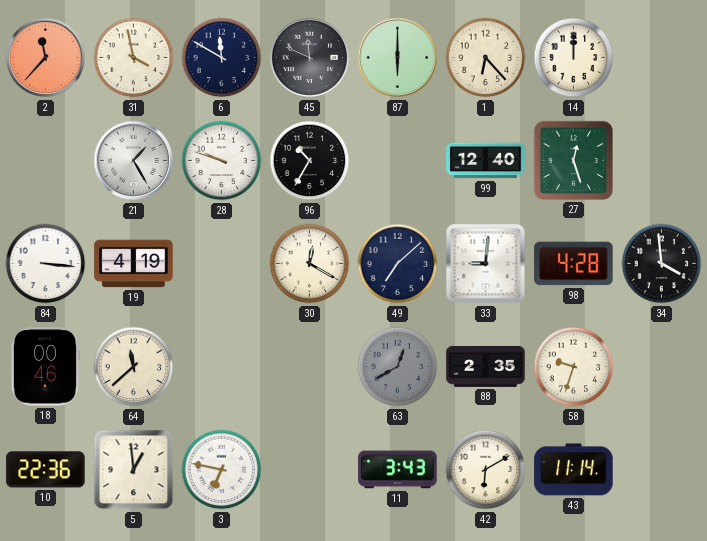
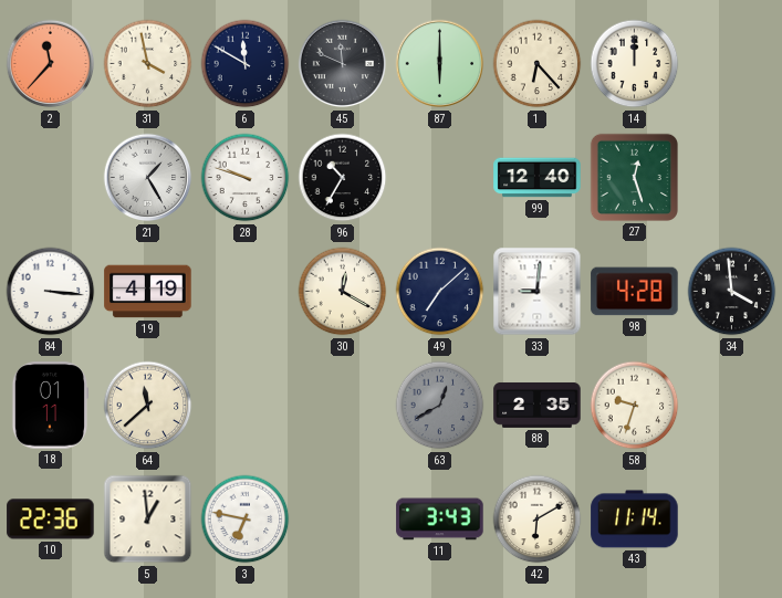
18: 00:46 -> 01:11
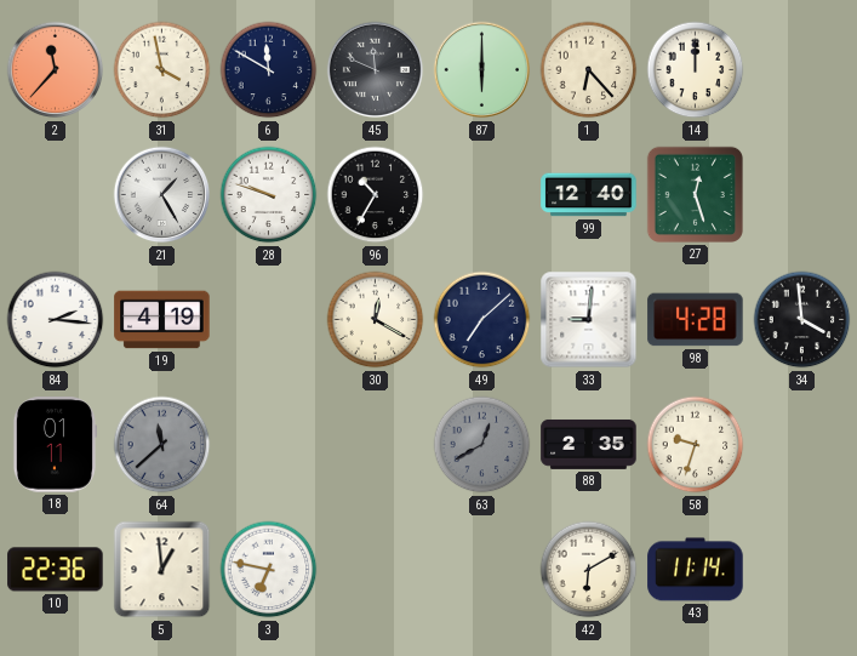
84: 3:16 -> 2:16
64 dial: cream -> grey
11: 3:43 -> none
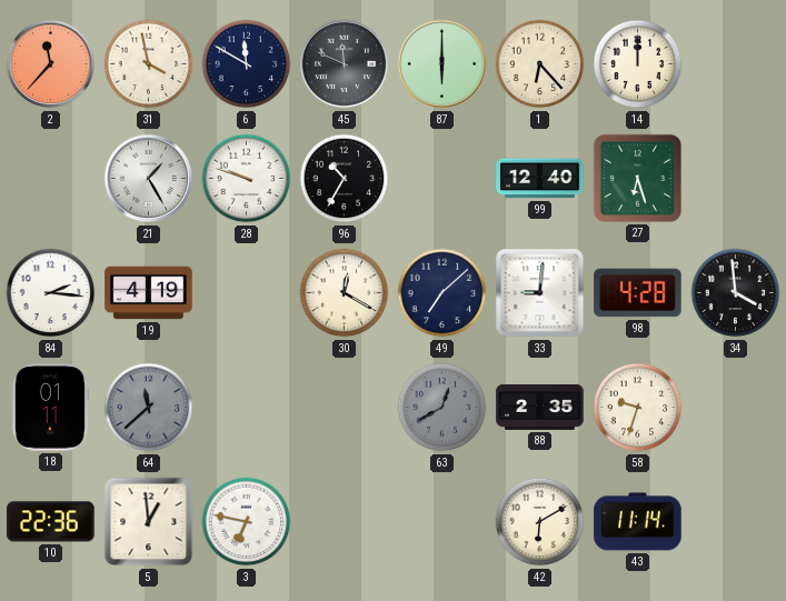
27: 12:27 -> 6:27
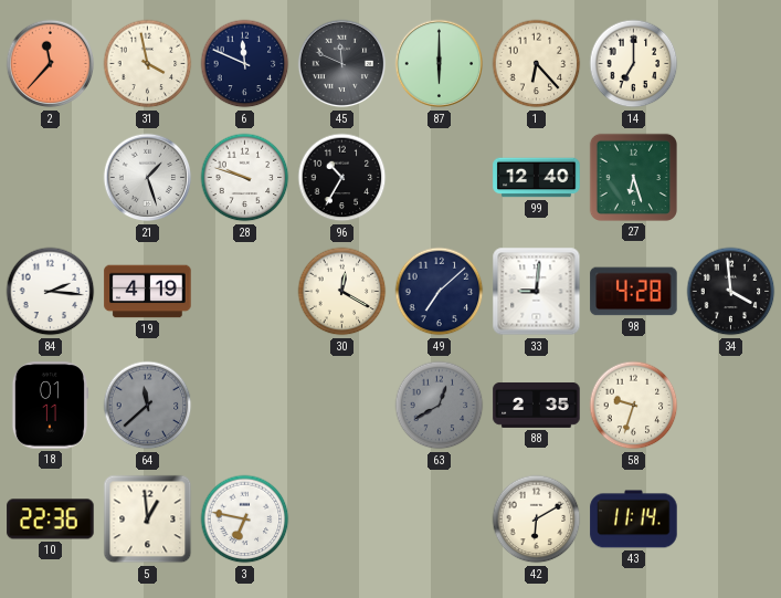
6: 11:50 -> 11:49
14: 12:00 -> 7:00
21: 1:25 -> 1:27
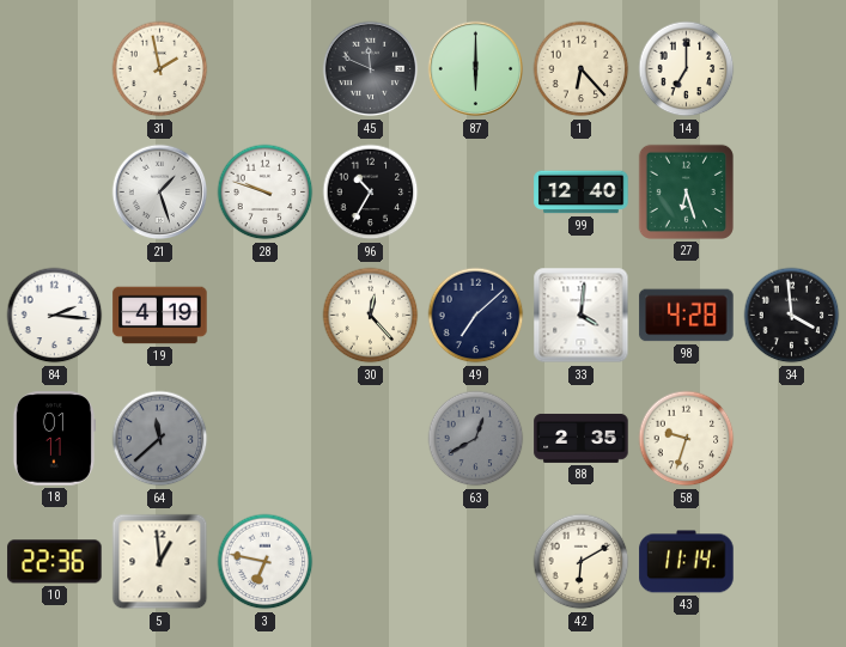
2: 11:37 -> none
31: 3:58 -> 1:58
6: 11:49 -> none
30: 12:20 -> 12:23
33: 9:01 -> 4:01
